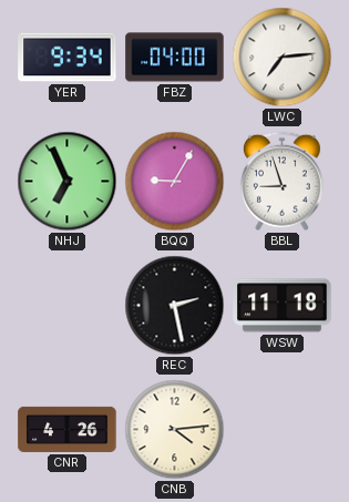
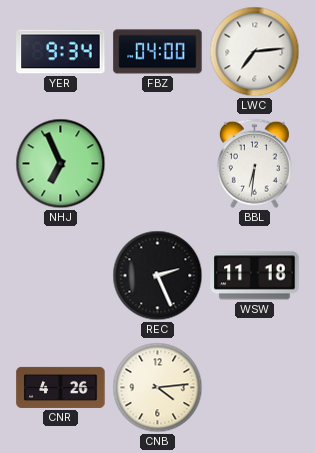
BQQ: 9:05 -> none
BBL: 8:57 -> 6:31
REC: 2:28 -> 2:26
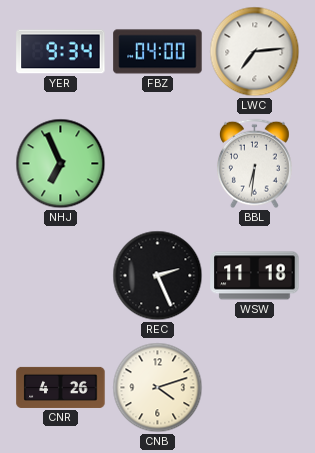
CNB: 4:14 -> 4:12
